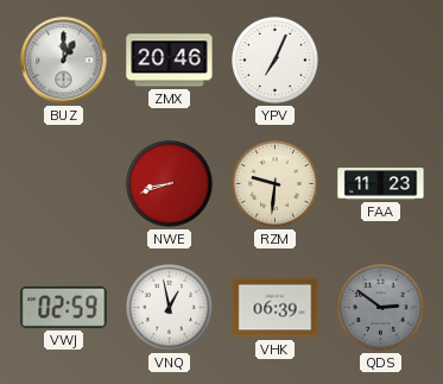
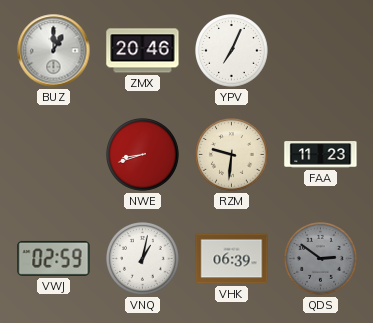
VNQ: 12:58 -> 1:02
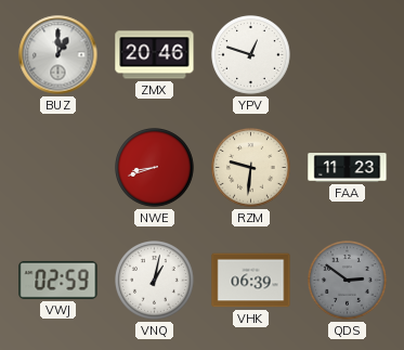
YPV: 7:04 -> 12:48
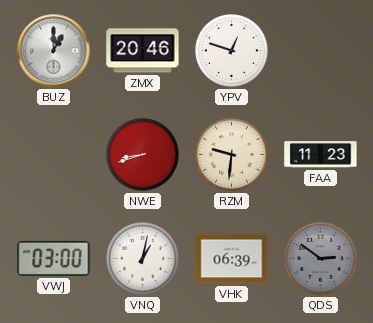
VWJ: 02:59 -> 03:00
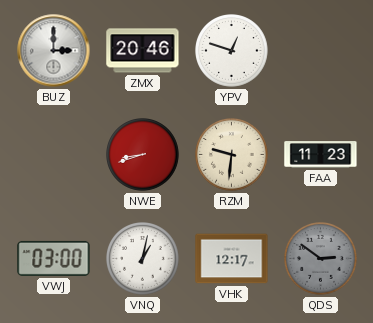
BUZ: 1:00 -> 3:00
VHK: 06:39 -> 12:17
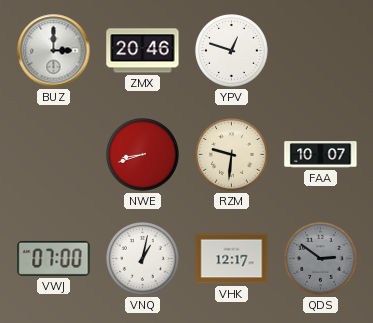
FAA: 11:23 -> 10:07
VWJ: 03:00 -> 07:00
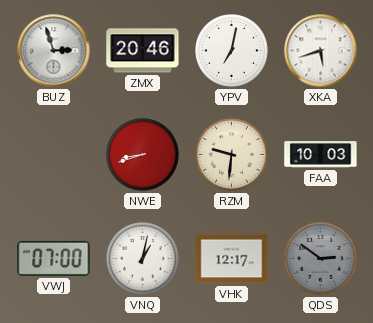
BUZ: 3:00 -> 2:57
YPV: 12:48 -> 7:02
XKA: none -> 5:42
FAA: 10:07 -> 10:03
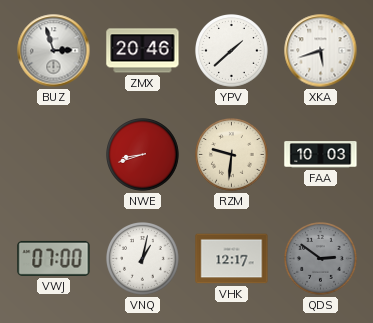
YPV: 7:02 -> 1:38
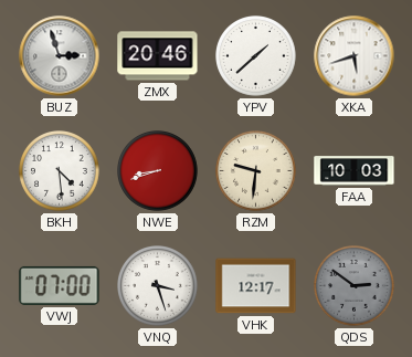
BKH: none -> 4:29
VNQ: 1:02 -> 3:27
